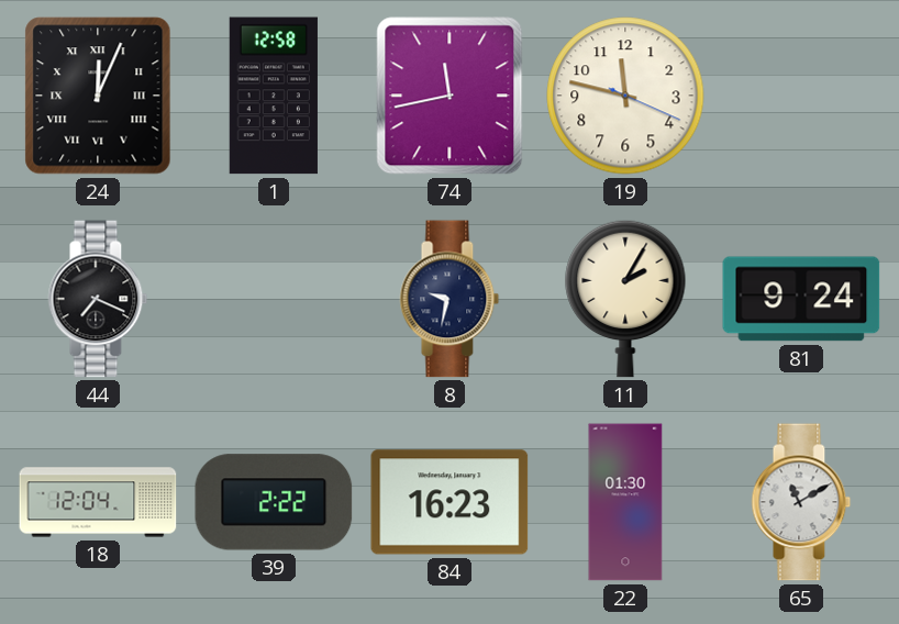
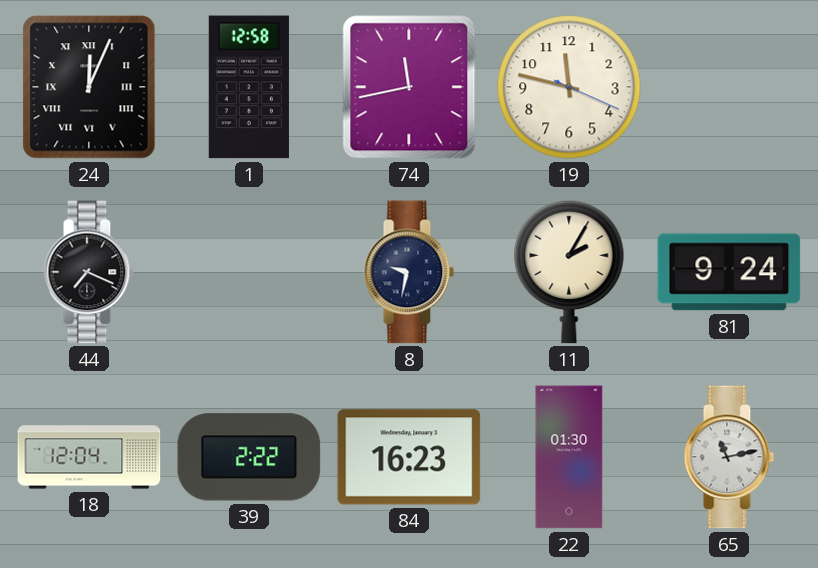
65: 11:10 -> 11:13
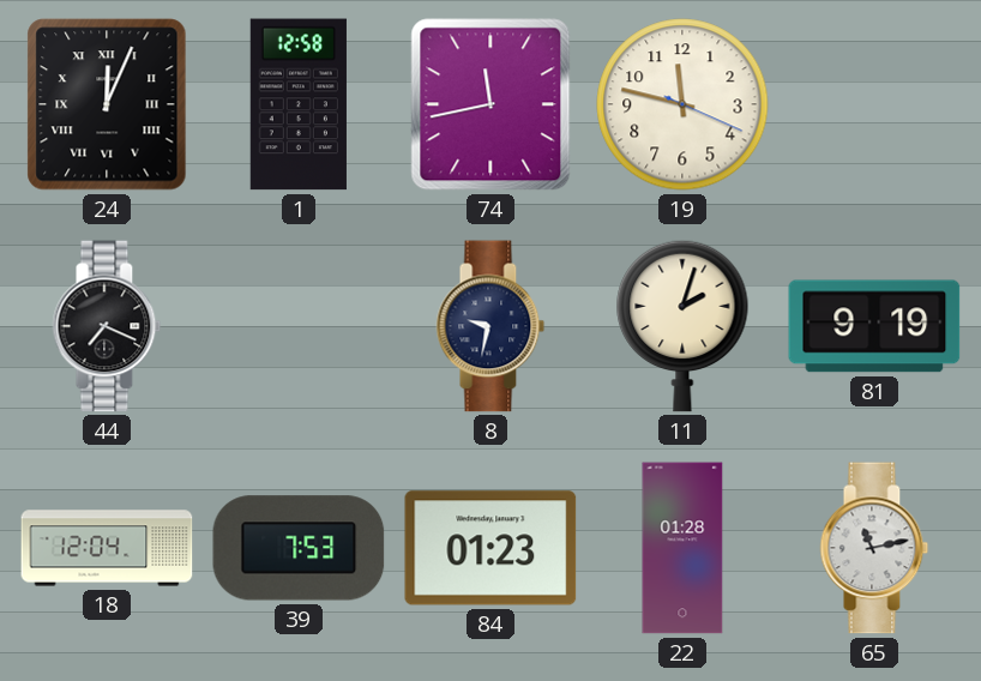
11: 2:05 -> 2:03
81: 9:24 -> 9:19
39: 2:22 -> 7:53
84: 16:23 -> 01:23
22: 01:30 -> 01:28
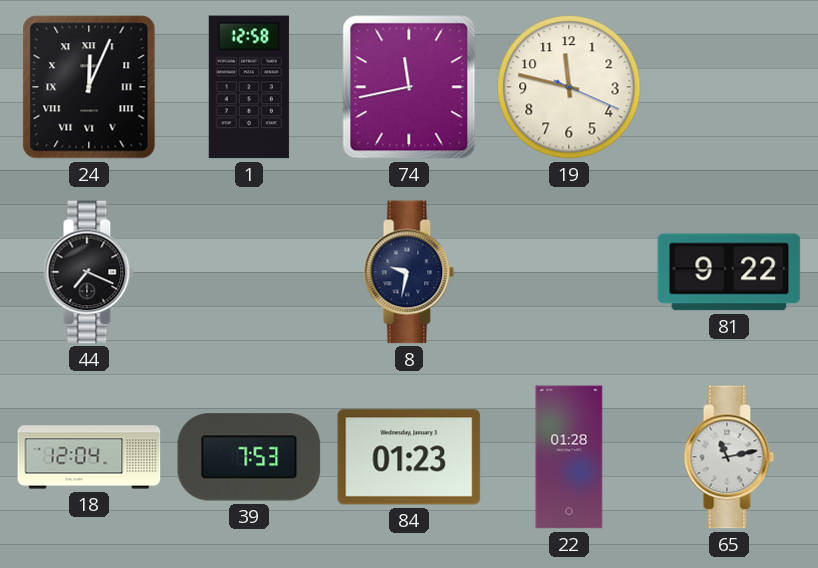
11: 2:03 -> none
81: 9:19 -> 9:22
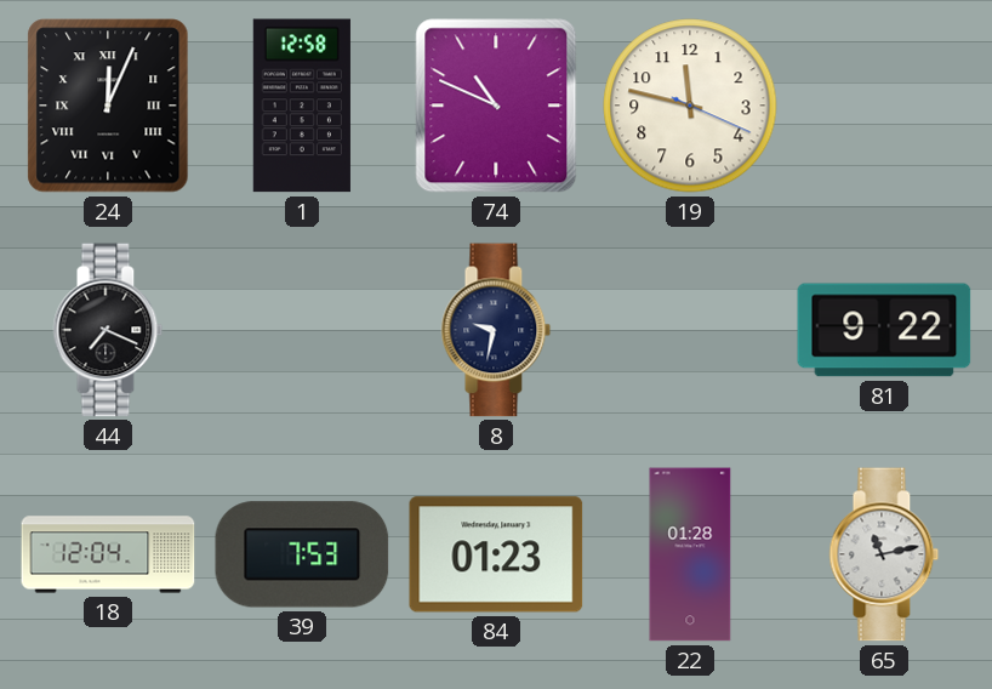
74: 11:43 -> 10:49
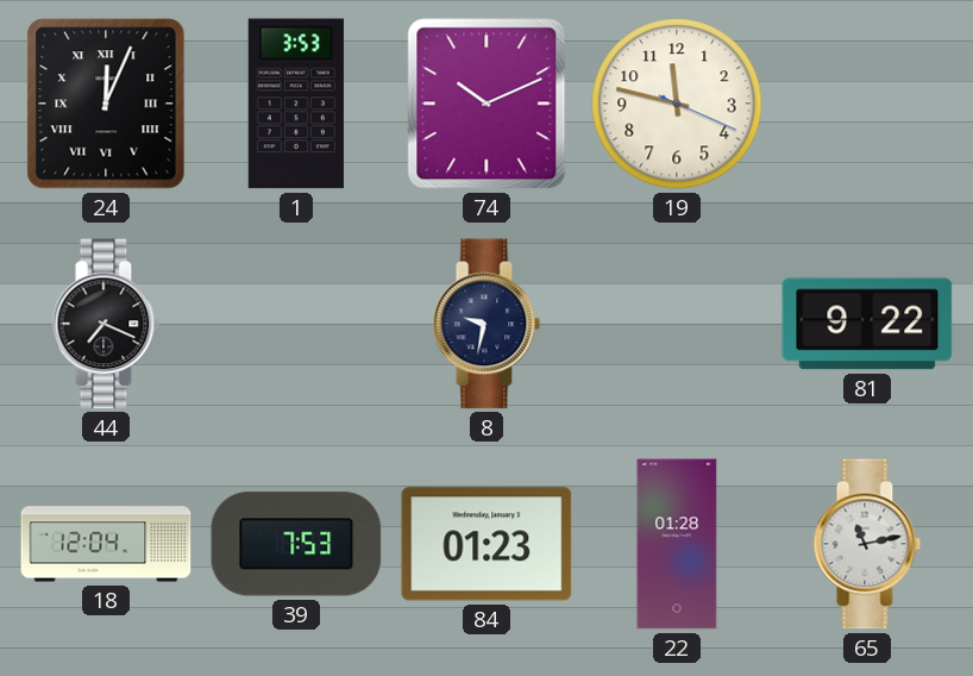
1: 12:58 -> 3:53
74: 10:49 -> 10:11
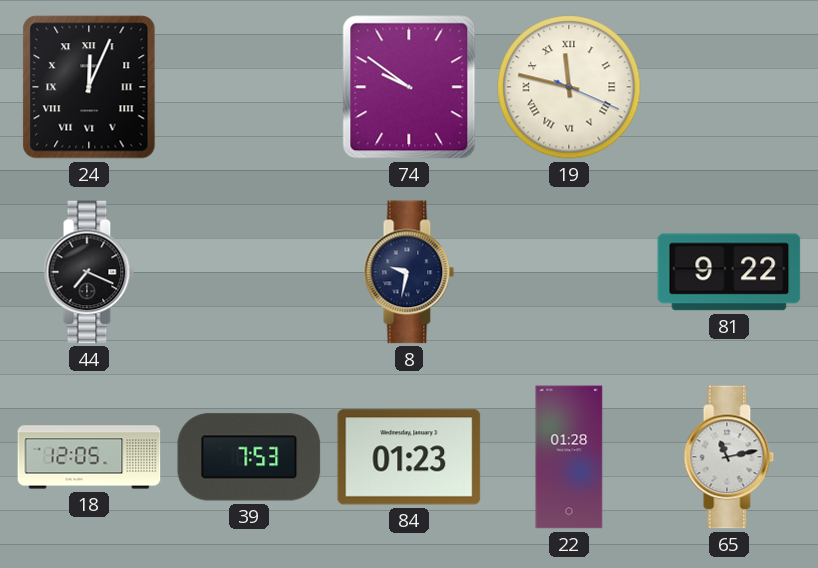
1: 3:53 -> none
74: 10:11 -> 9:51
19 numerals: Arabic -> Roman
18: 12:04 -> 12:05
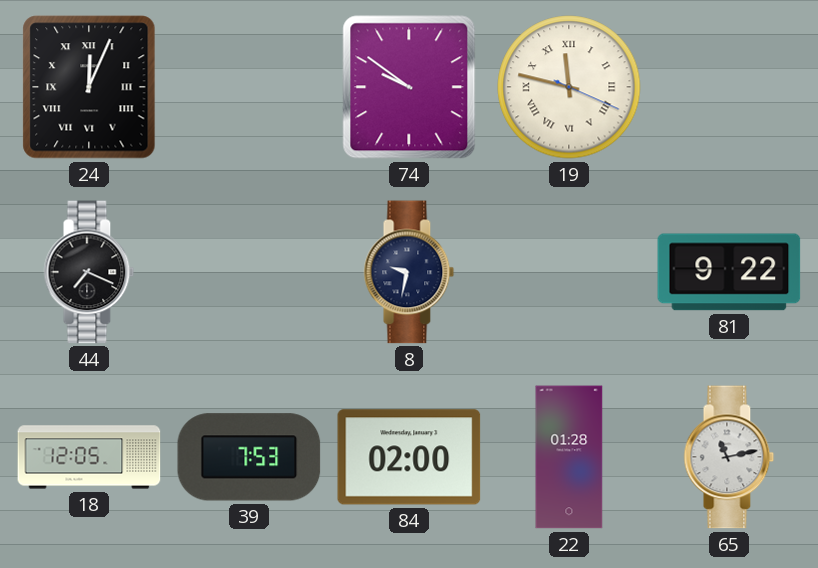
84: 01:23 -> 02:00
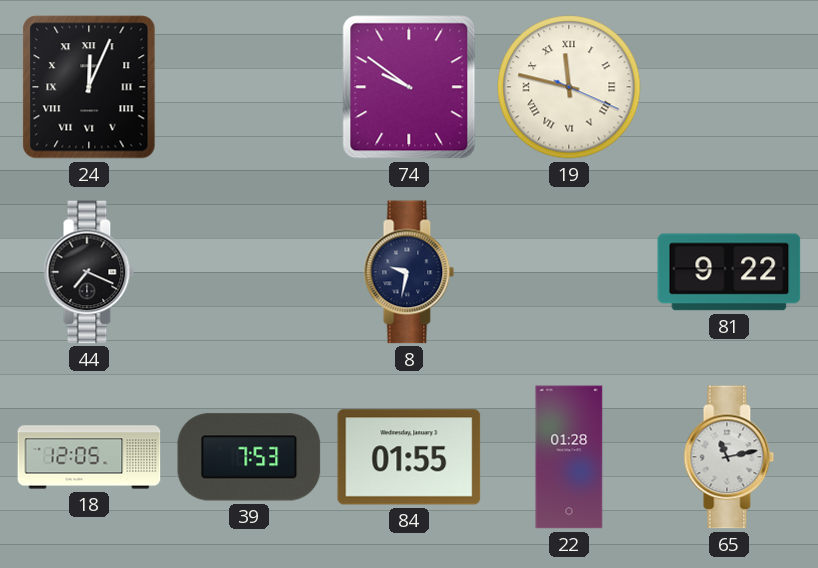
84: 02:00 -> 01:55
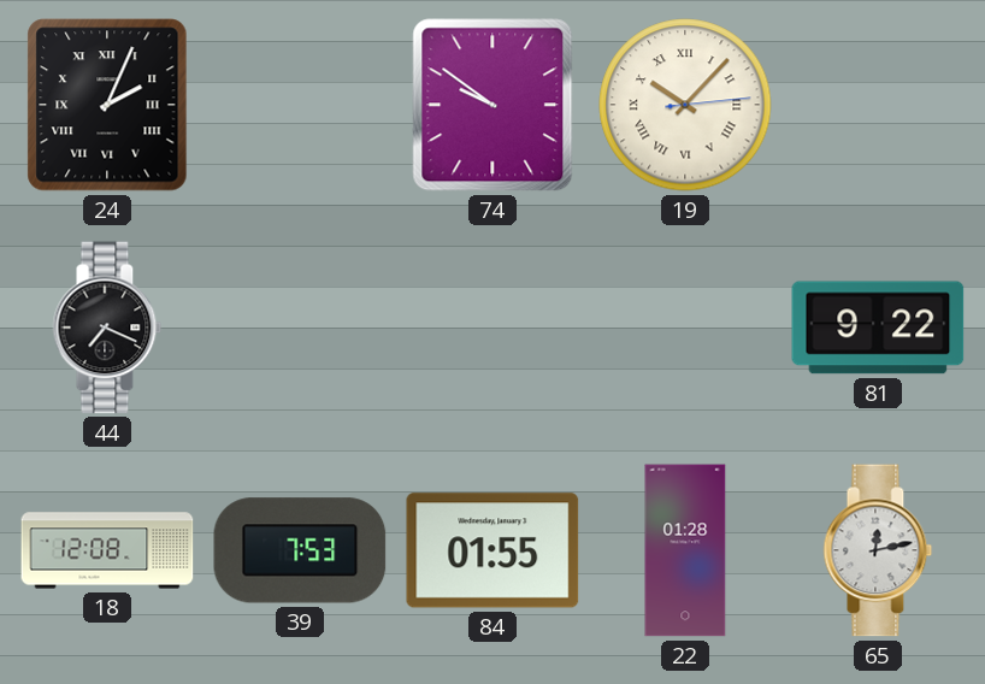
24: 12:04 -> 2:04
19: 11:47 -> 10:07
8: 9:32 -> none
18: 12:05 -> 12:08
65: 11:13 -> 12:13
